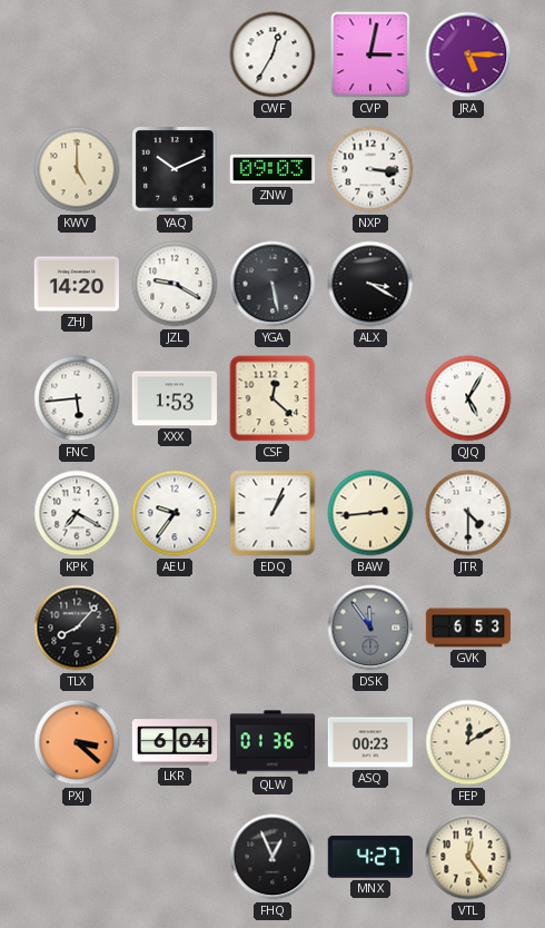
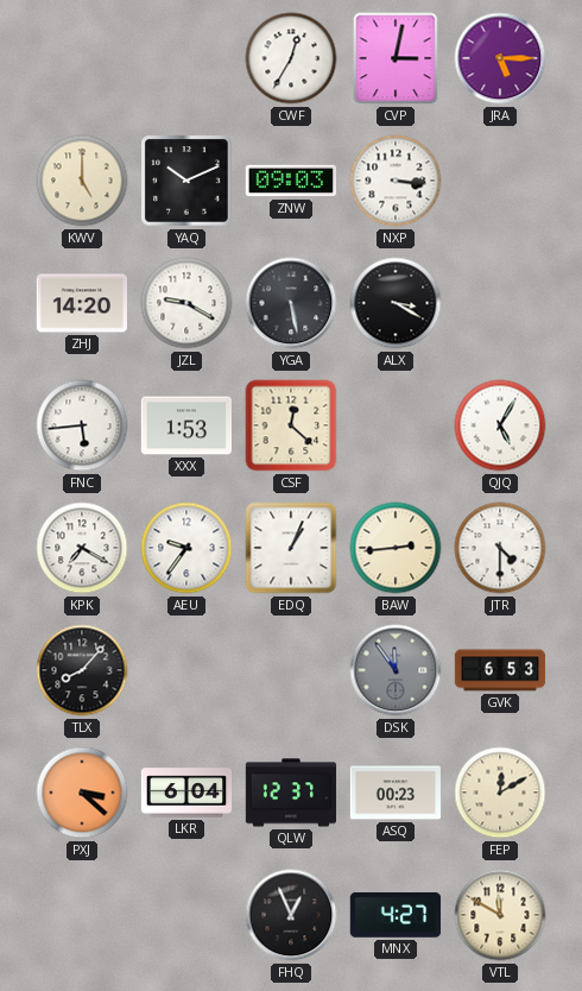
QLW: 01:36 -> 12:37
VTL: 12:24 -> 11:50
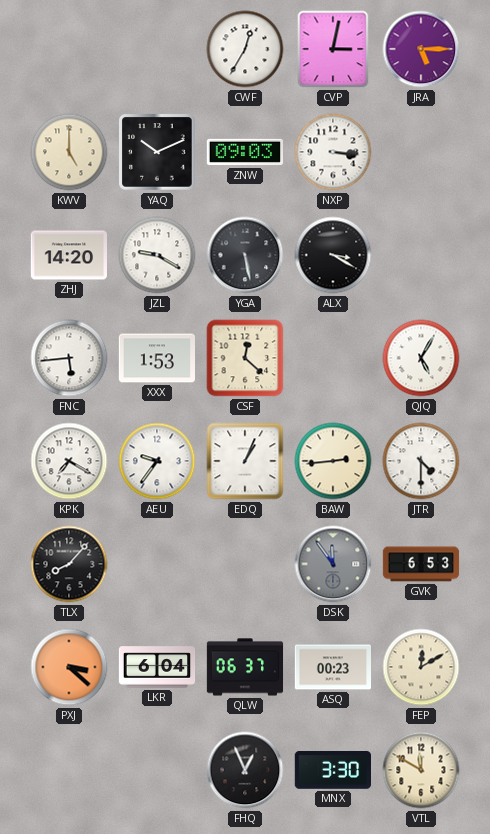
QLW: 12:37 -> 06:37
MNX: 4:27 -> 3:30
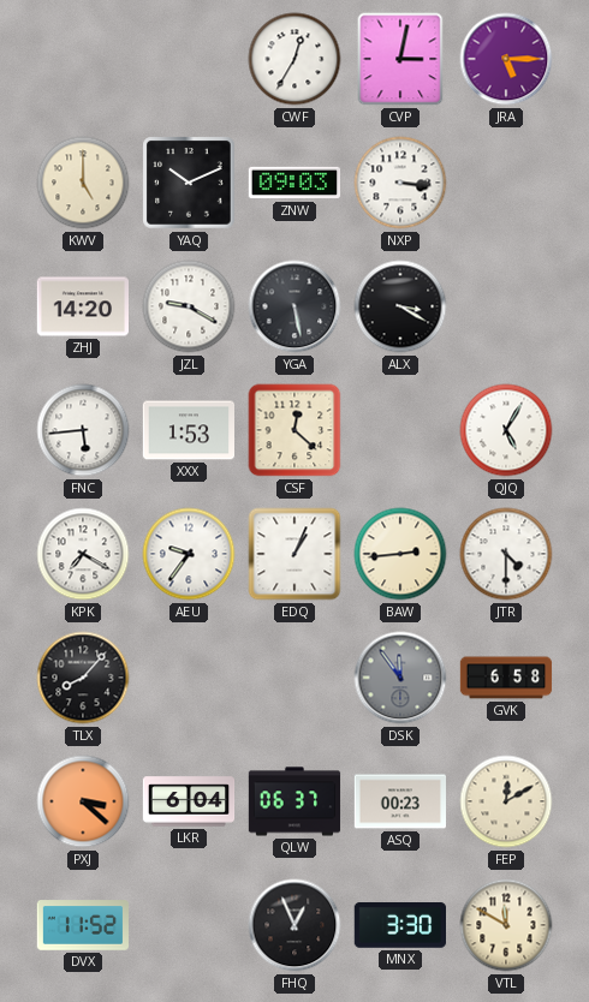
GVK: 6:53 -> 6:58
DVX: none -> 11:52
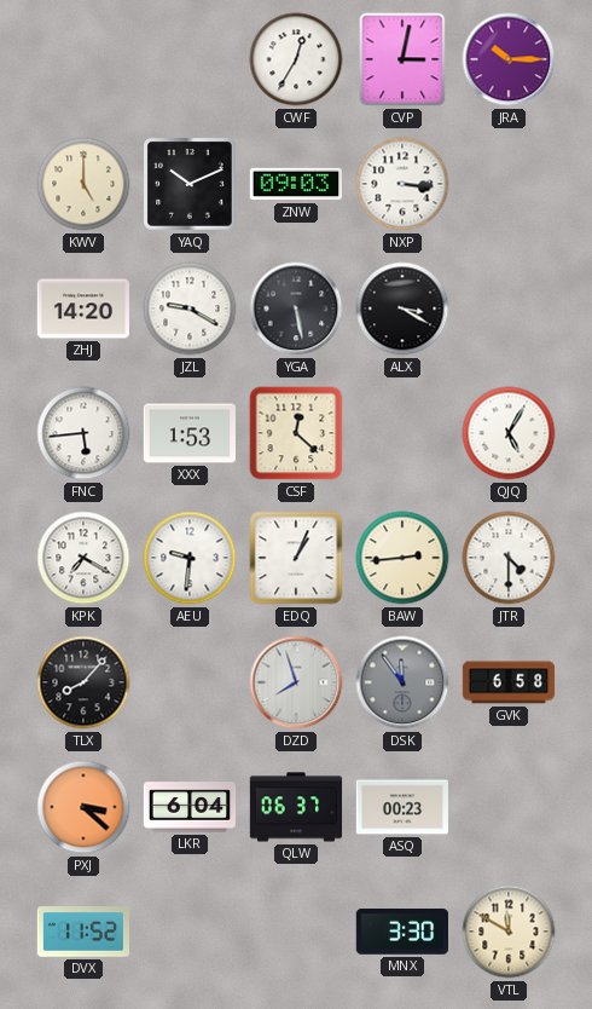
JRA: 5:15 -> 10:15
AEU: 9:36 -> 9:31
DZD: none -> 7:57
FEP: 12:10 -> none
FHQ: 12:56 -> none
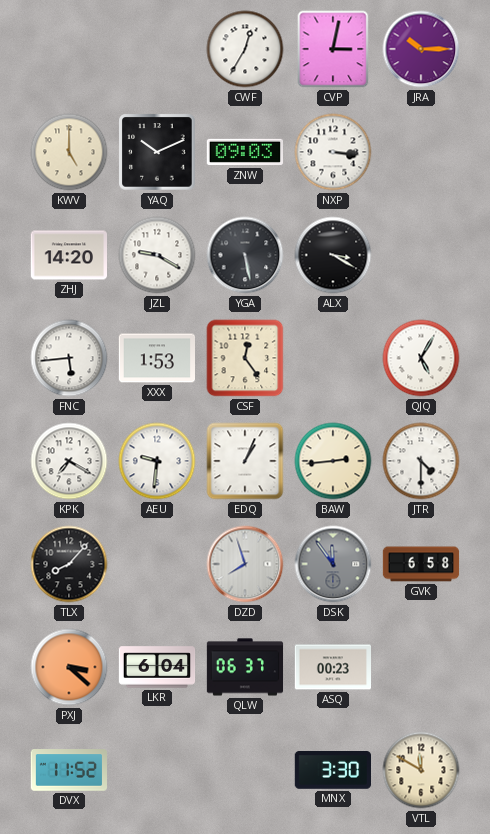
CSF: 12:22 -> 12:24
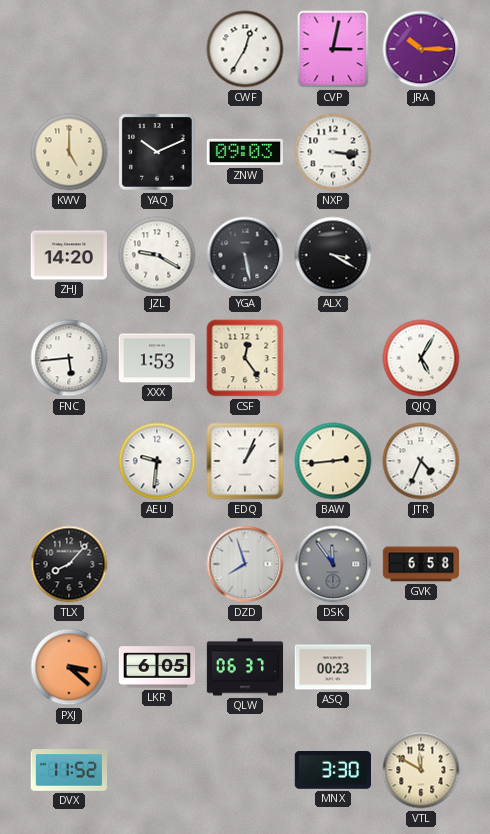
KPK: 7:20 -> none
JTR: 4:30 -> 4:34
LKR: 6:04 -> 6:05
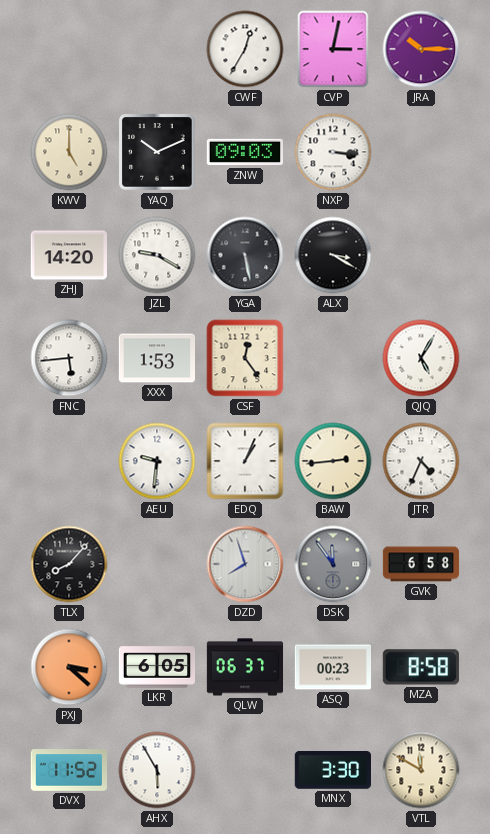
MZA: none -> 8:58
AHX: none -> 5:55
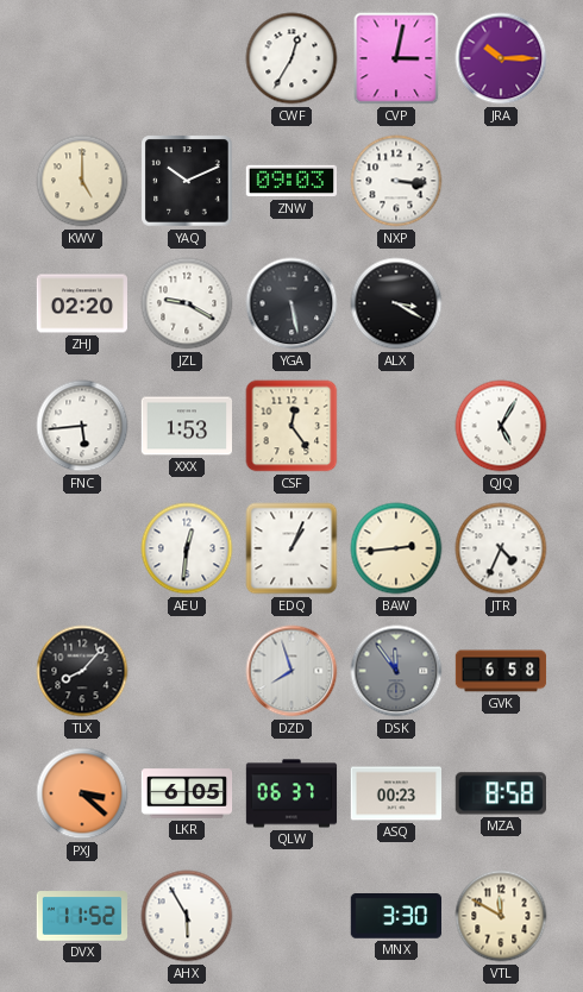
ZHJ: 14:20 -> 02:20
AEU: 9:31 -> 12:31
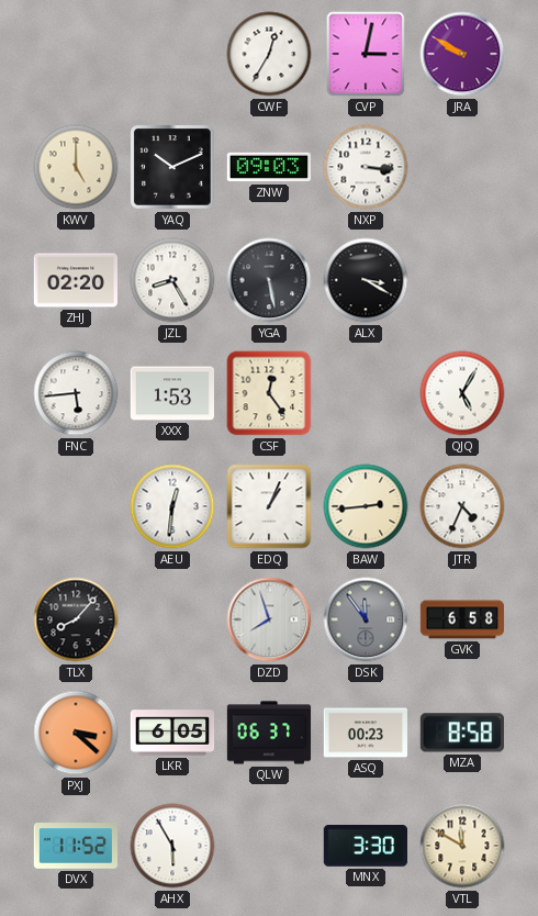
JRA: 10:15 -> 9:50
JZL: 9:20 -> 8:25
